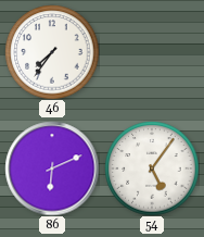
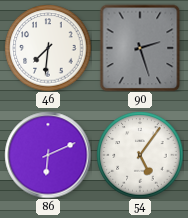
46: 7:36 -> 7:31
90: none -> 2:27
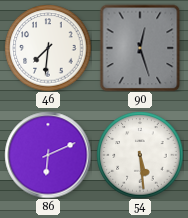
90: 2:27 -> 12:27
54: 5:06 -> 5:29
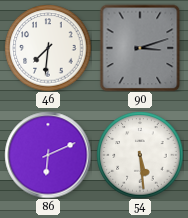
90: 12:27 -> 3:12
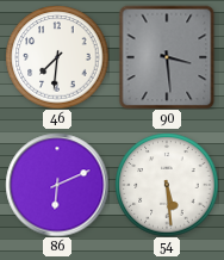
90: 3:12 -> 3:29
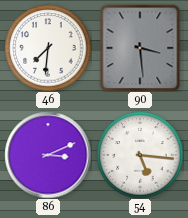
86: 6:11 -> 3:11
54: 5:29 -> 5:16
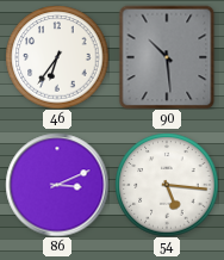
46: 7:31 -> 6:36
90: 3:29 -> 10:29
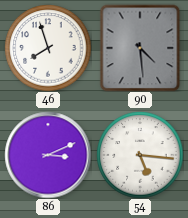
46: 6:36 -> 7:57
90: 10:29 -> 4:29
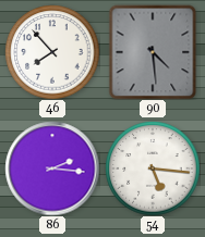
46: 7:57 -> 7:53
86: 3:11 -> 2:16
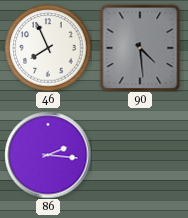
46: 7:53 -> 7:56
54: 5:16 -> none
